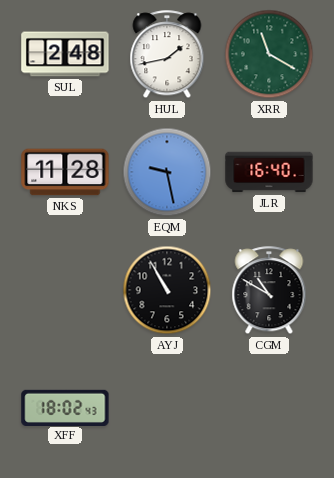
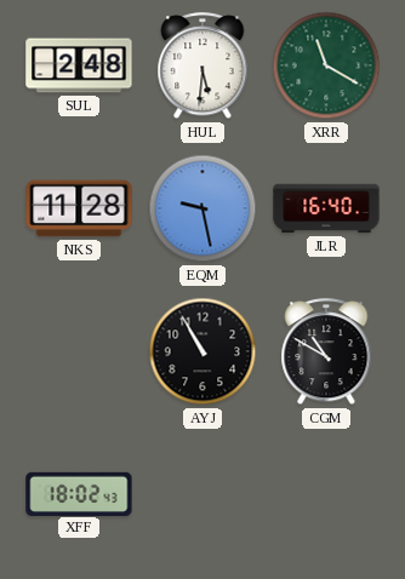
HUL: 1:43 -> 5:31
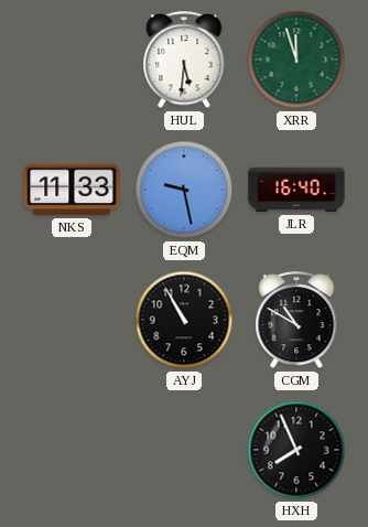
SUL: 2:48 -> none
XRR: 11:20 -> 11:57
NKS: 11:28 -> 11:33
XFF: 18:02 -> none
HXH: none -> 7:56
